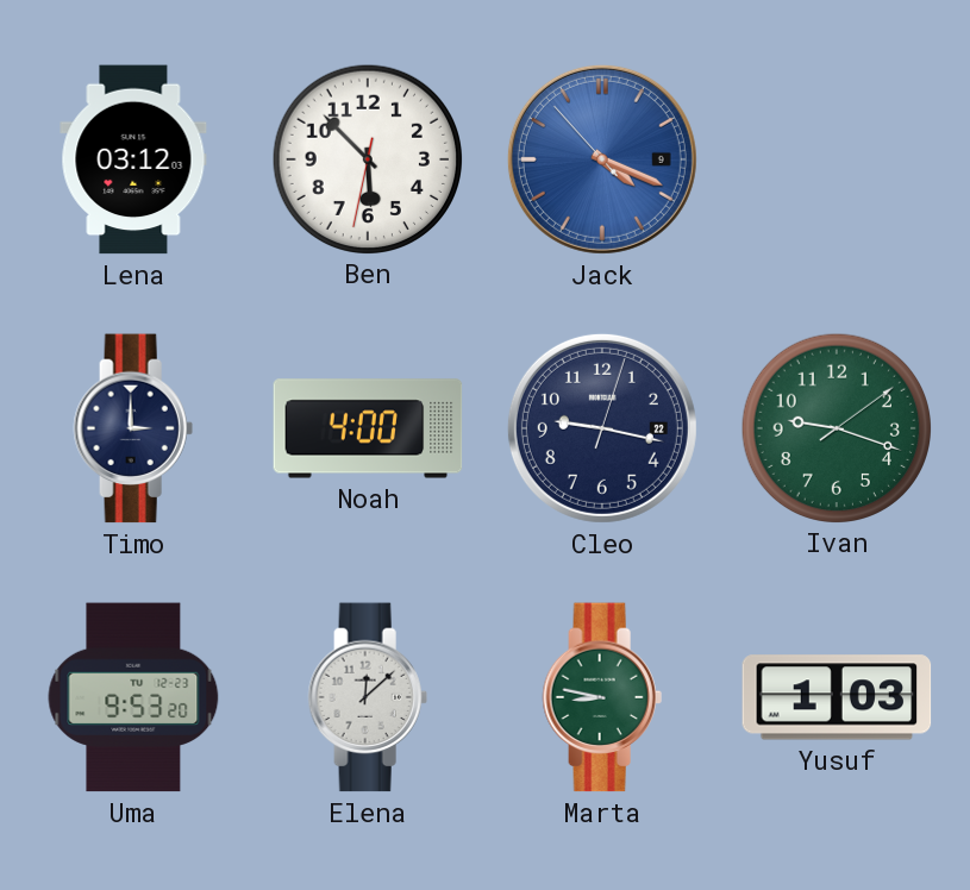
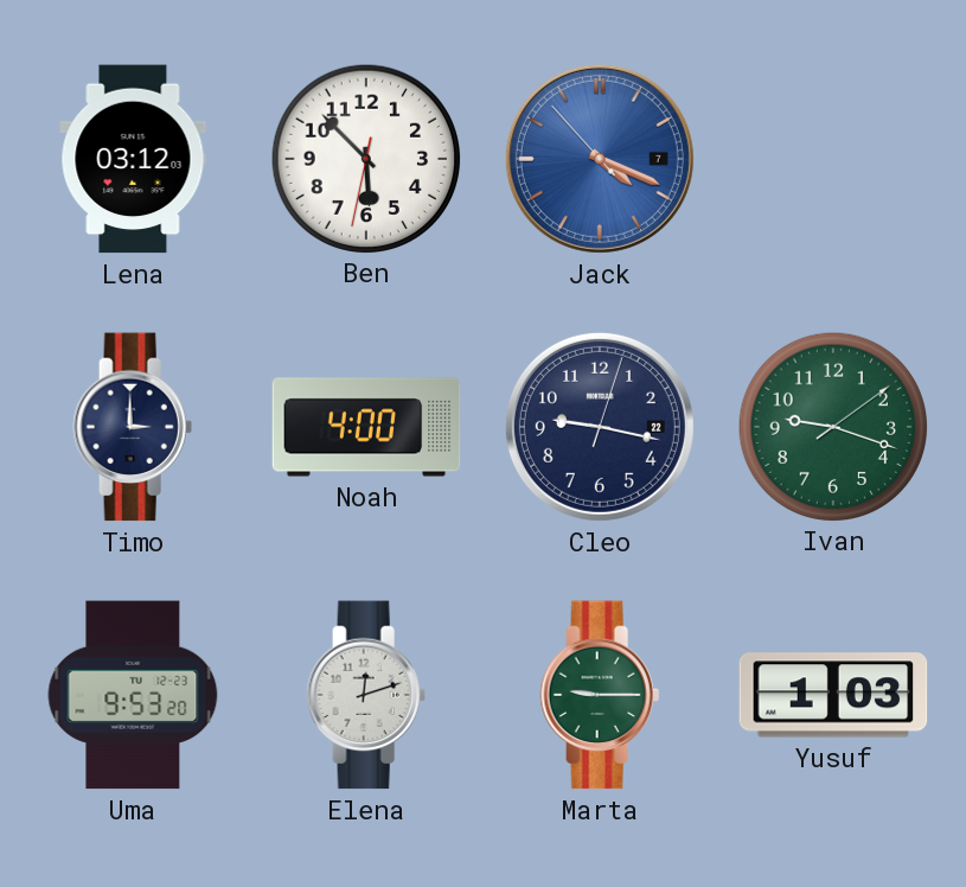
Jack date: 9 -> 7
Elena: 12:08 -> 12:12
Marta: 8:47 -> 9:15
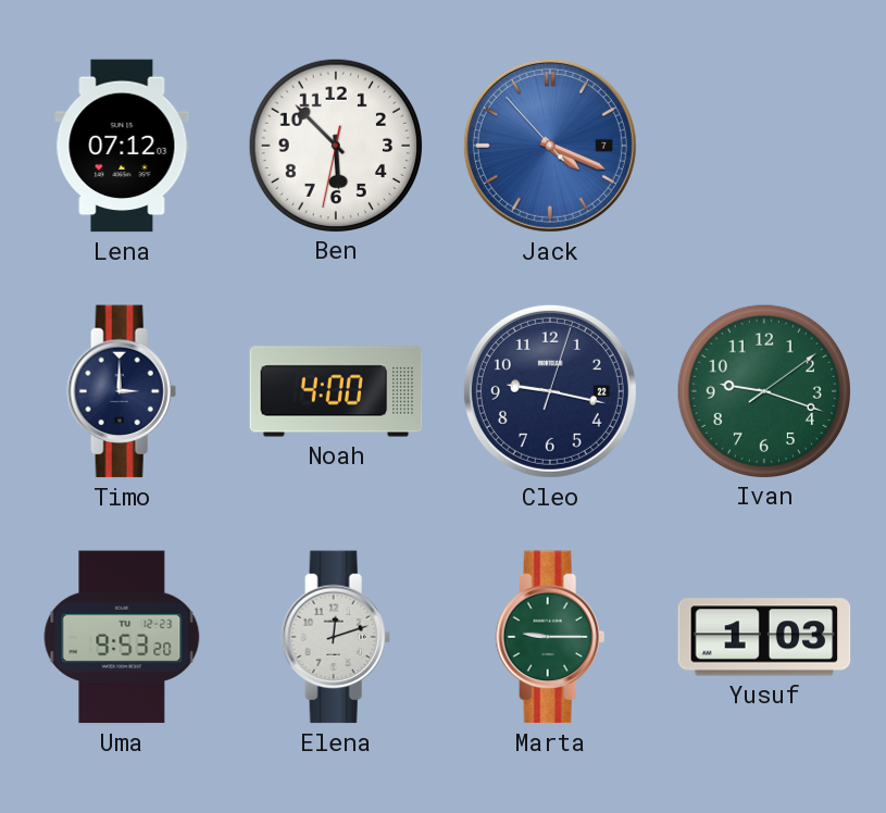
Lena: 03:12 -> 07:12
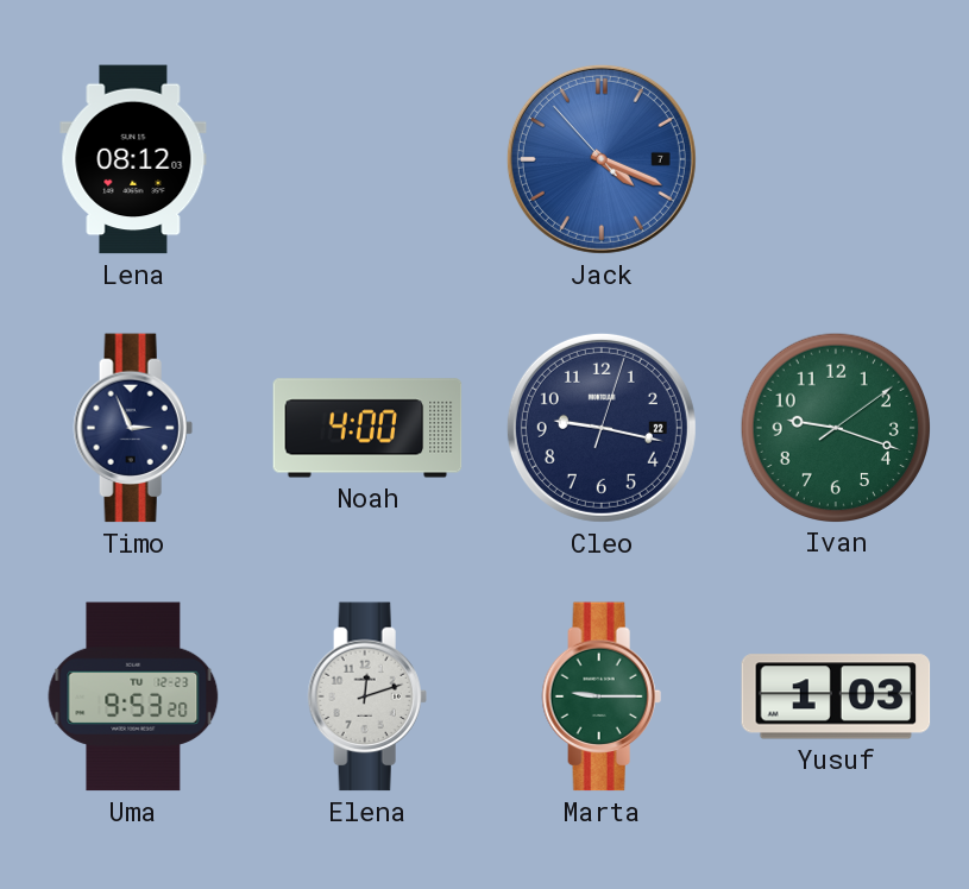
Lena: 07:12 -> 08:12
Ben: 5:52 -> none
Timo: 3:00 -> 2:56
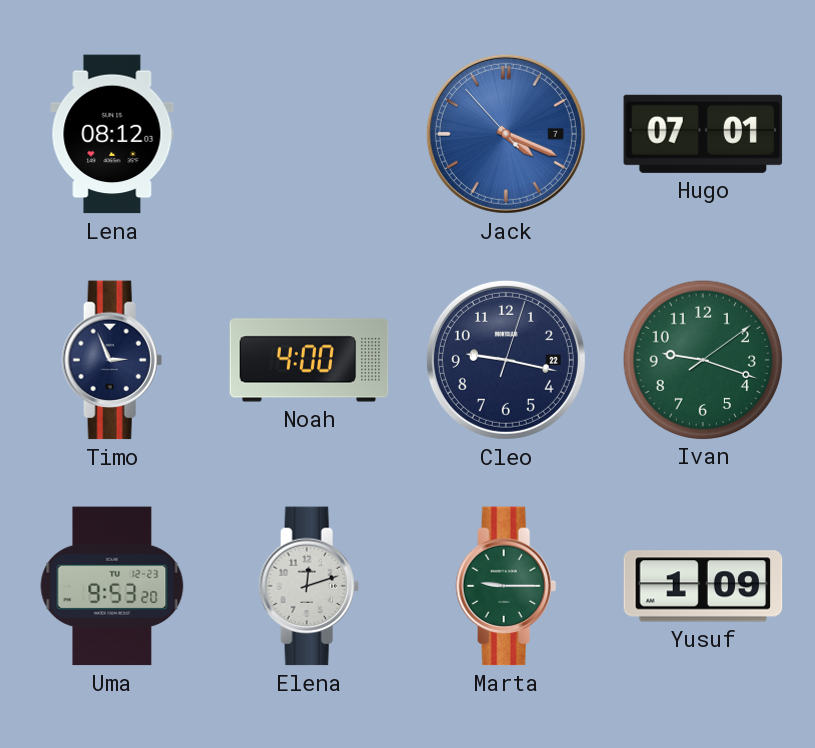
Hugo: none -> 07:01
Yusuf: 1:03 -> 1:09
